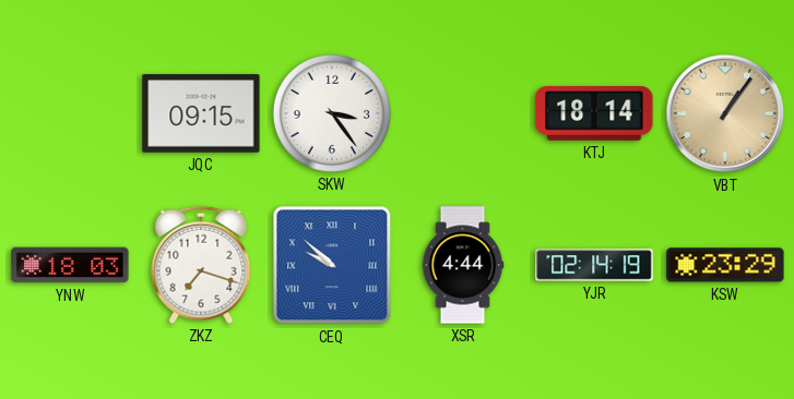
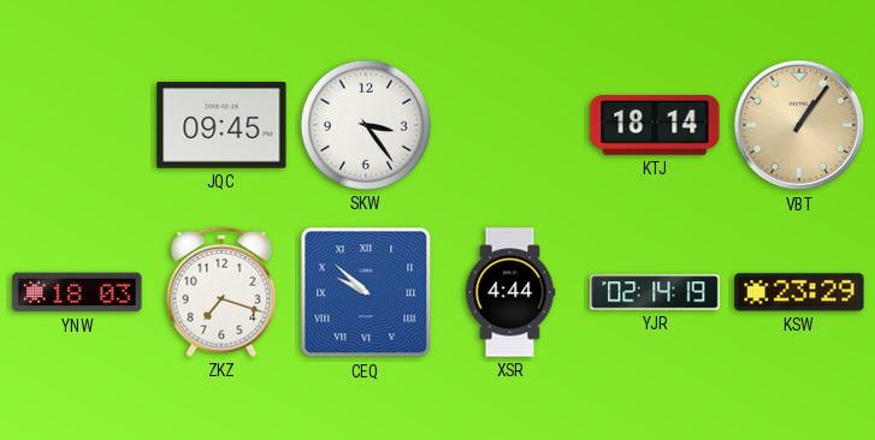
JQC: 09:15 -> 09:45
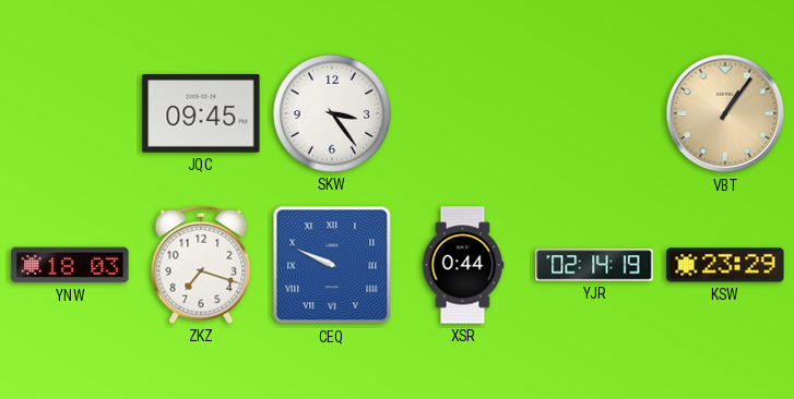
KTJ: 18:14 -> none
CEQ: 9:52 -> 9:49
XSR: 4:44 -> 0:44
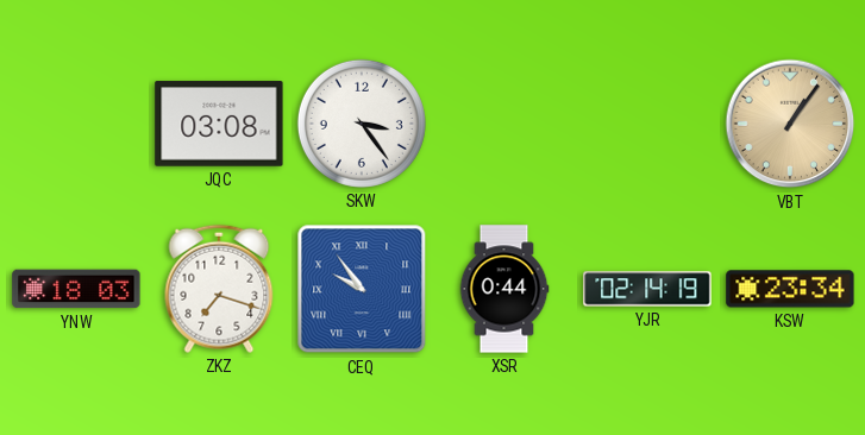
JQC: 09:45 -> 03:08
CEQ: 9:49 -> 9:54
KSW: 23:29 -> 23:34
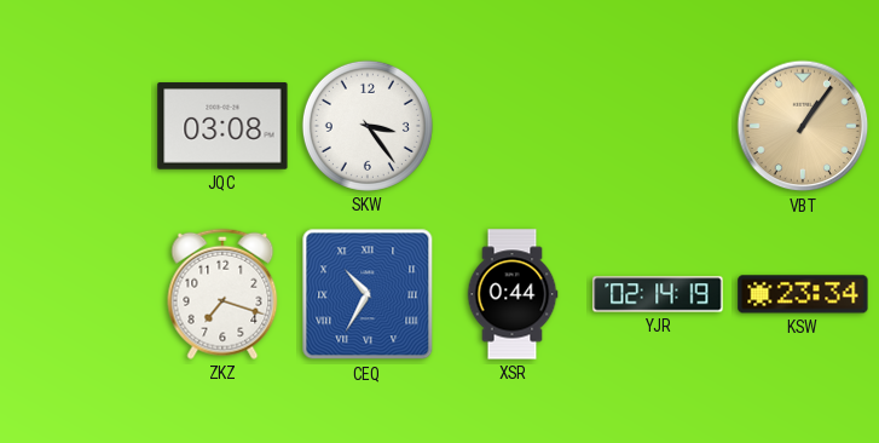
YNW: 18:03 -> none
CEQ: 9:54 -> 10:35
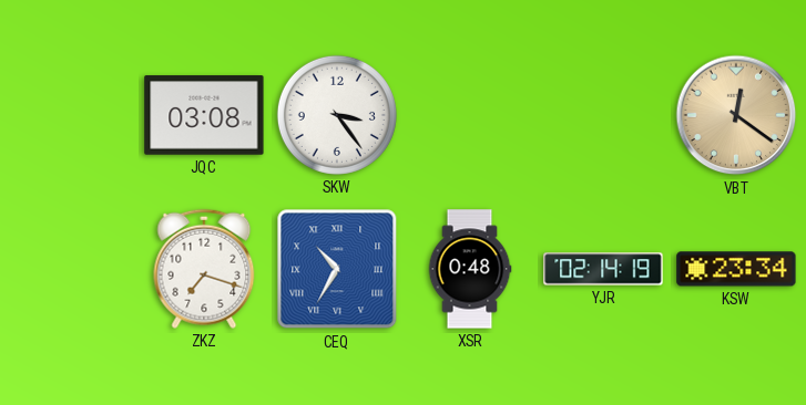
VBT: 1:06 -> 12:21
XSR: 0:44 -> 0:48
